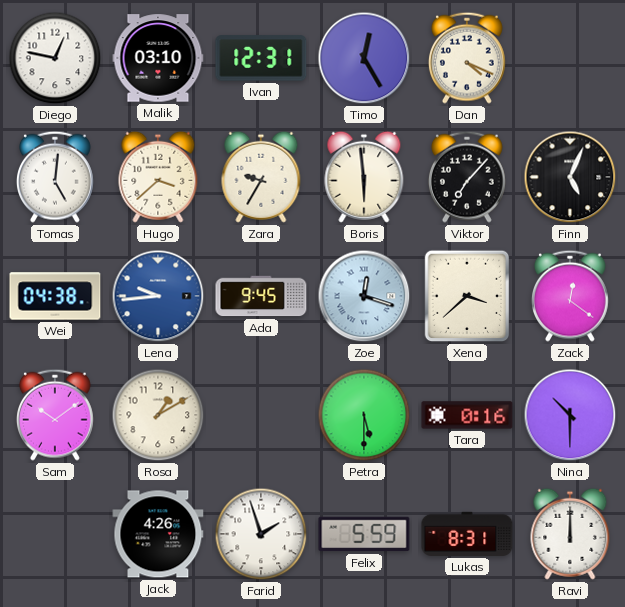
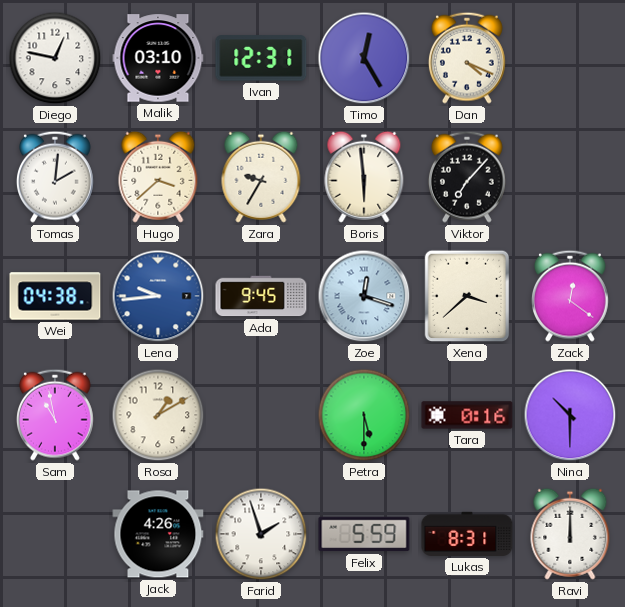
Tomas: 5:01 -> 2:01
Finn: 5:04 -> none
Sam: 10:09 -> 10:58
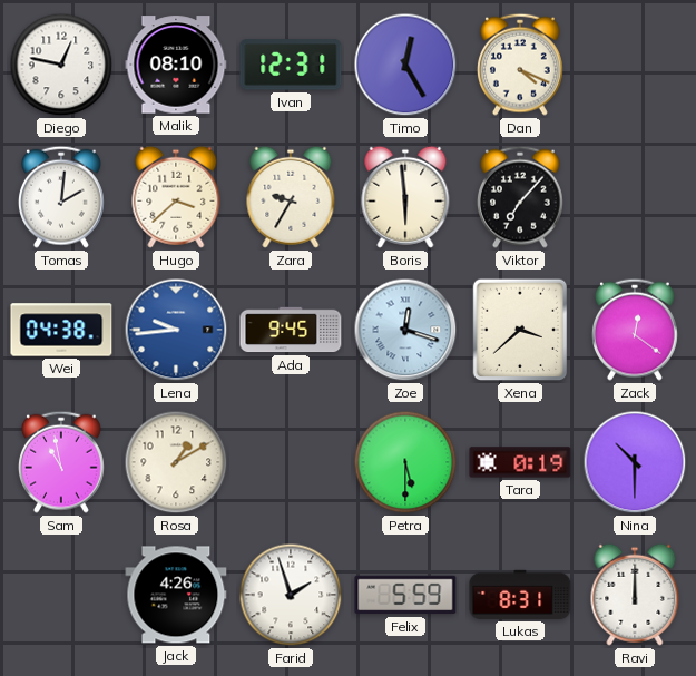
Malik: 03:10 -> 08:10
Tara: 0:16 -> 0:19
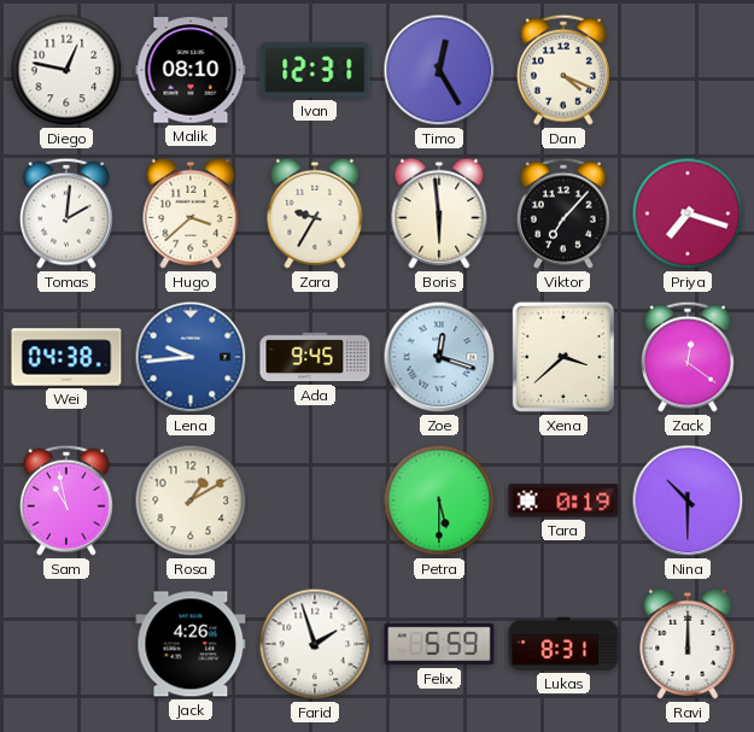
Priya: none -> 7:18
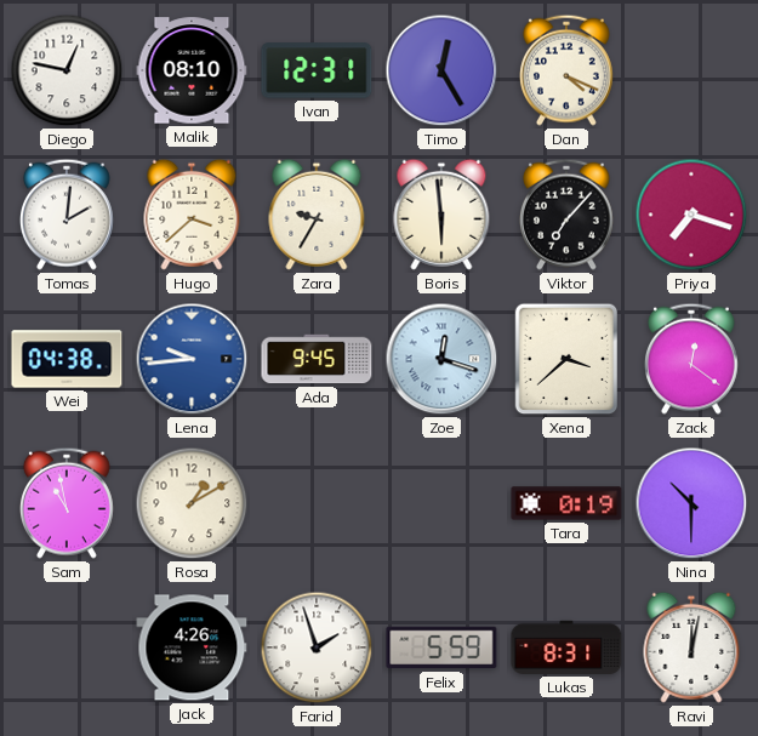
Petra: 5:30 -> none
Ravi: 12:00 -> 12:02
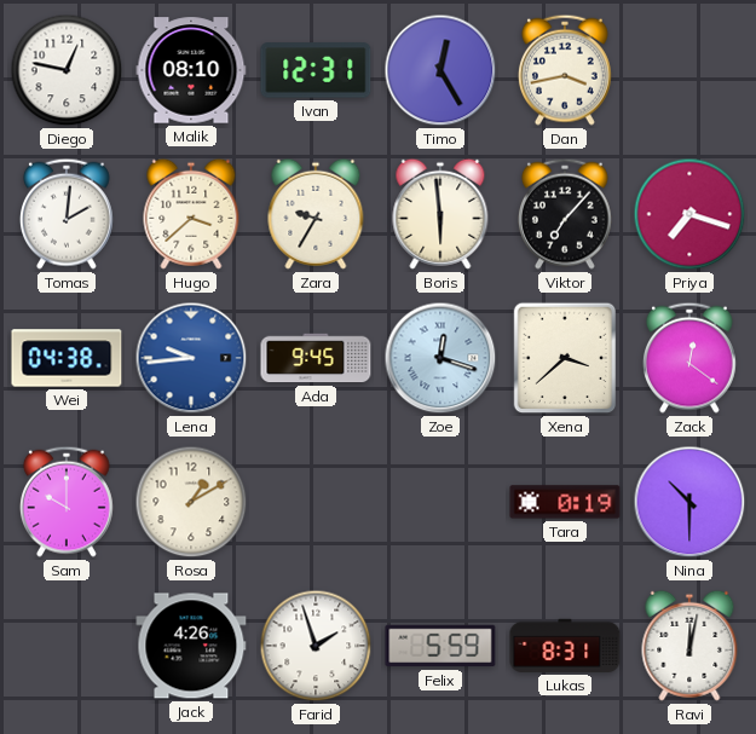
Dan: 4:19 -> 3:43
Sam: 10:58 -> 10:00
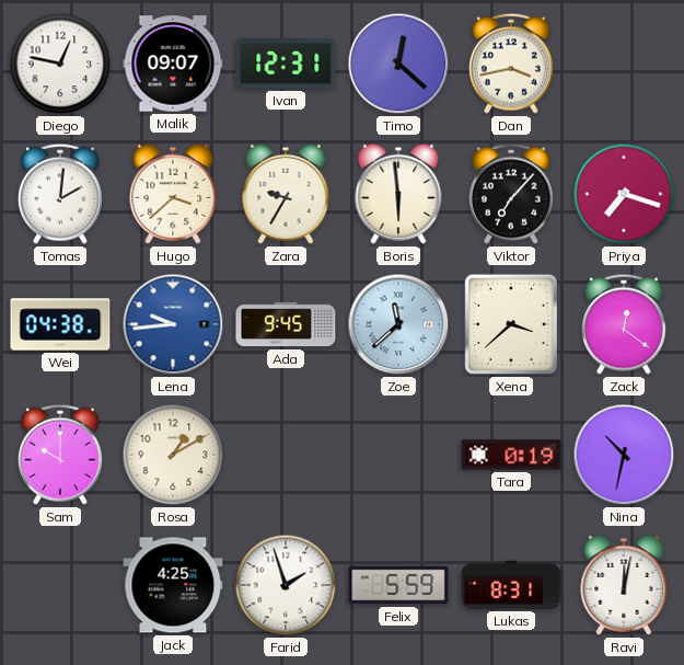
Malik: 08:10 -> 09:07
Timo: 12:25 -> 12:22
Zoe: 12:18 -> 11:38
Nina: 10:30 -> 10:32
Jack: 4:26 -> 4:25
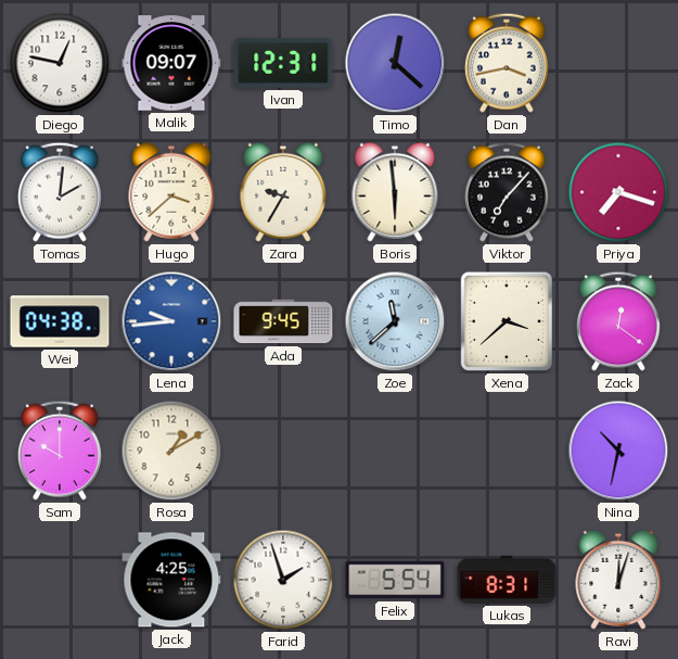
Tara: 0:19 -> none
Felix: 5:59 -> 5:54
Ravi: 12:02 -> 12:03
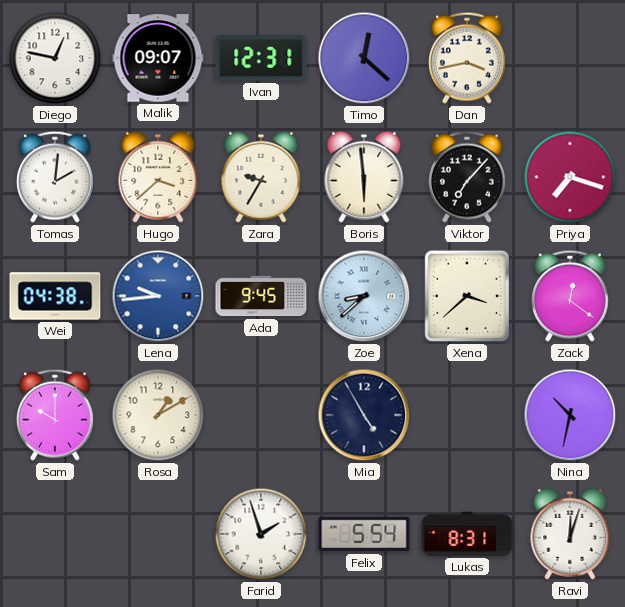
Zoe: 11:38 -> 8:38
Mia: none -> 4:55
Jack: 4:25 -> none
